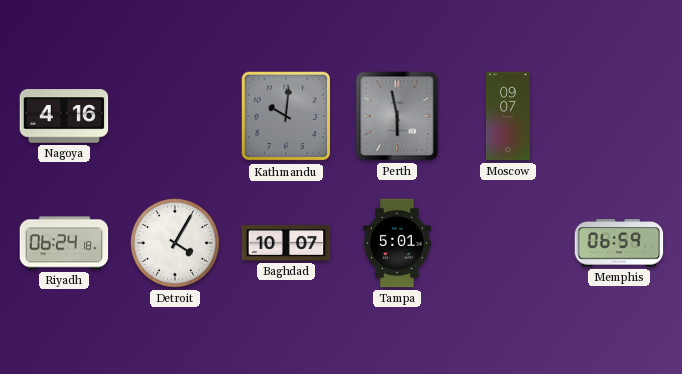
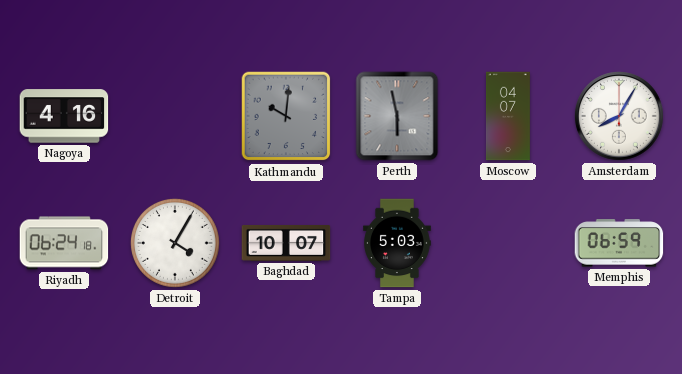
Moscow: 09:07 -> 04:07
Amsterdam: none -> 8:05
Tampa: 5:01 -> 5:03
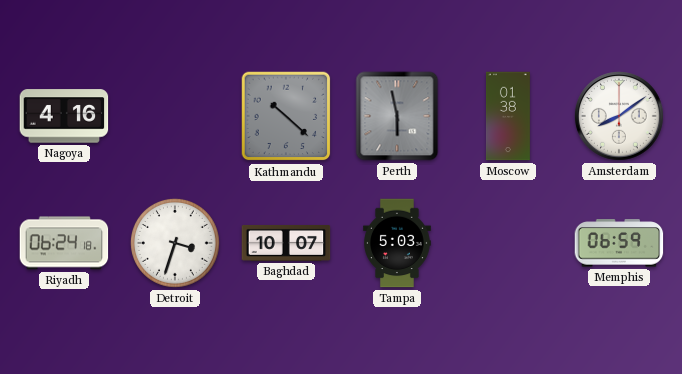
Kathmandu: 10:01 -> 10:22
Moscow: 04:07 -> 01:38
Amsterdam: 8:05 -> 8:09
Detroit: 4:05 -> 3:33
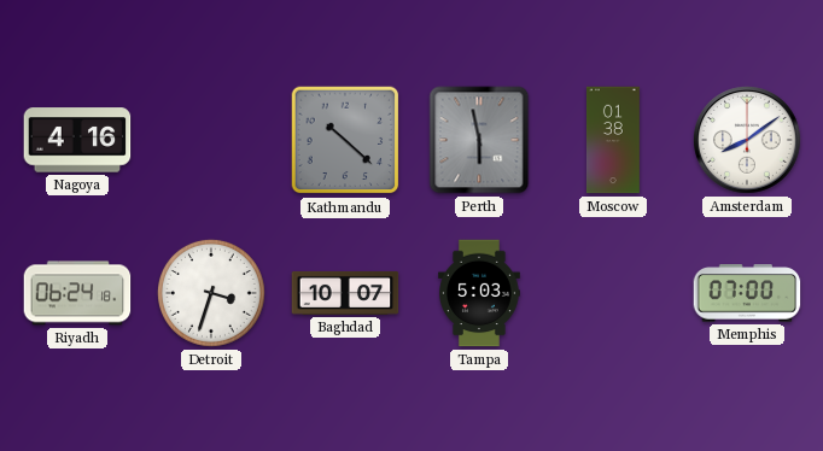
Memphis: 06:59 -> 07:00
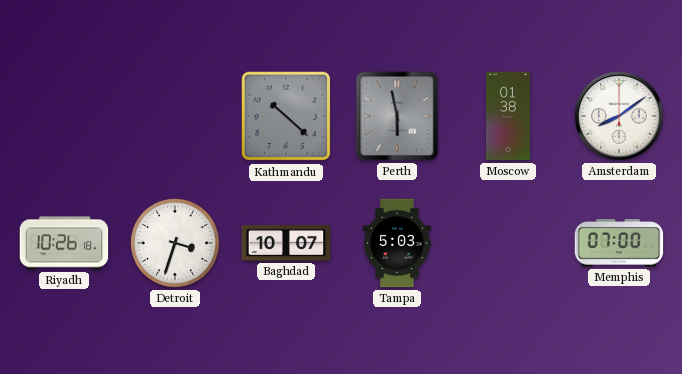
Nagoya: 4:16 -> none
Riyadh: 06:24 -> 10:26
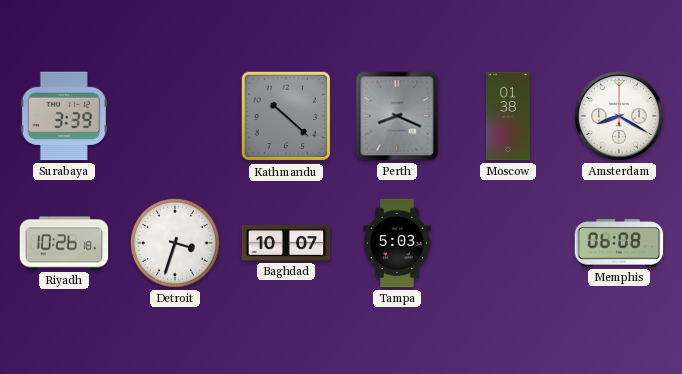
Surabaya: none -> 3:39
Perth: 5:58 -> 8:19
Amsterdam: 8:09 -> 8:20
Memphis: 07:00 -> 06:08
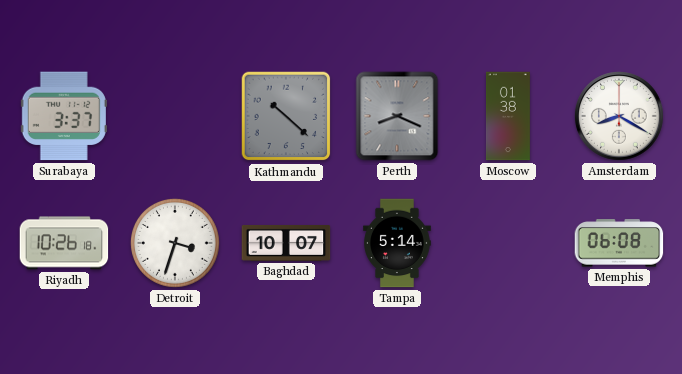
Surabaya: 3:39 -> 3:37
Tampa: 5:03 -> 5:14
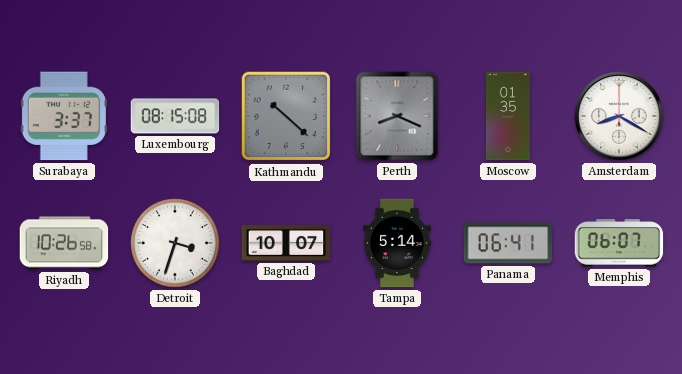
Luxembourg: none -> 08:15
Moscow: 01:38 -> 01:35
Riyadh: 10:26:18 -> 10:26:58
Panama: none -> 06:41
Memphis: 06:08 -> 06:07
